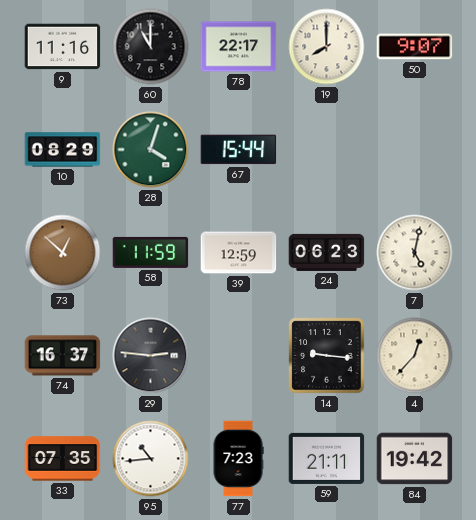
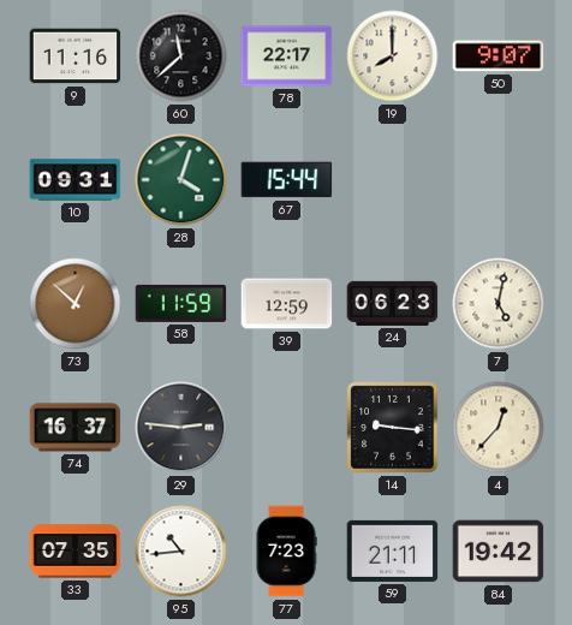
60: 11:00 -> 11:38
10: 08:29 -> 09:31
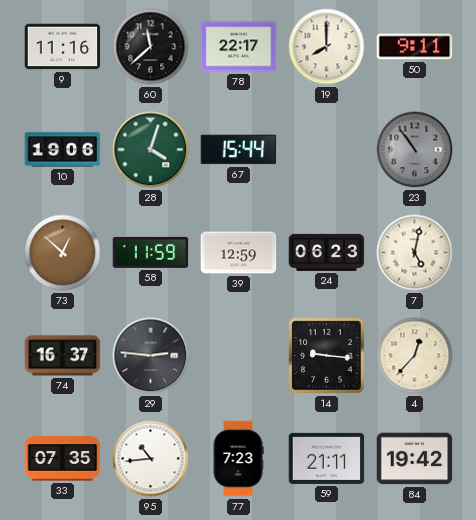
50: 9:07 -> 9:11
10: 09:31 -> 19:06
23: none -> 10:54
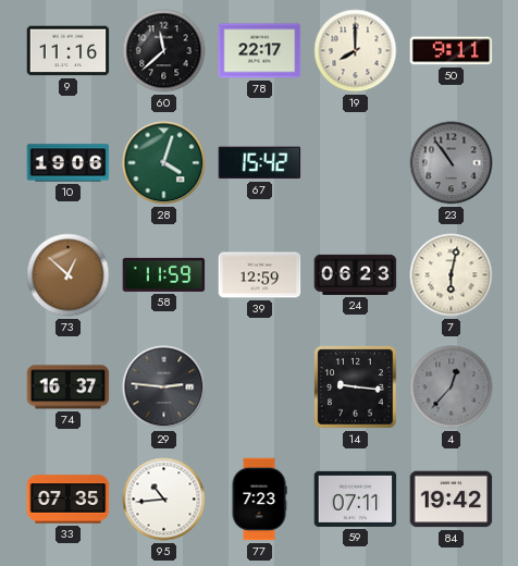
67: 15:44 -> 15:42
7: 5:02 -> 6:02
4 dial: cream -> grey
59: 21:11 -> 07:11
